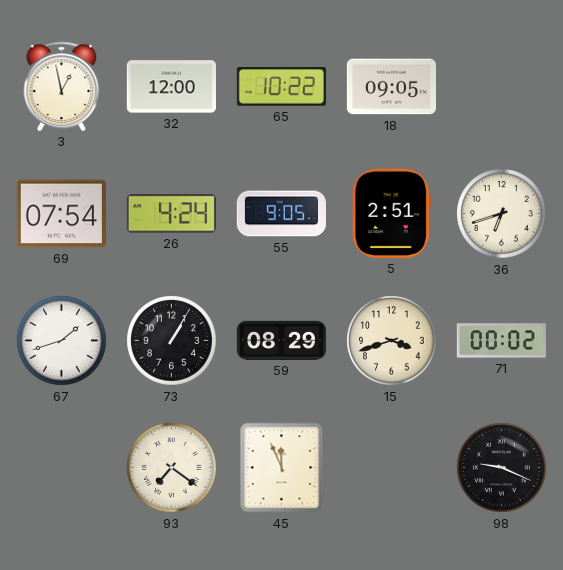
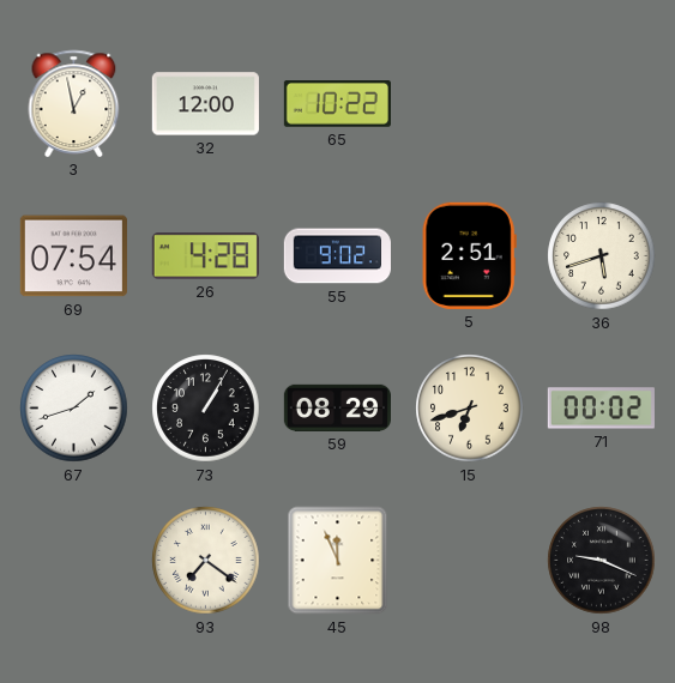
18: 09:05 -> none
26: 4:24 -> 4:28
55: 9:05 -> 9:02
36: 6:42 -> 5:42
15: 3:42 -> 6:42
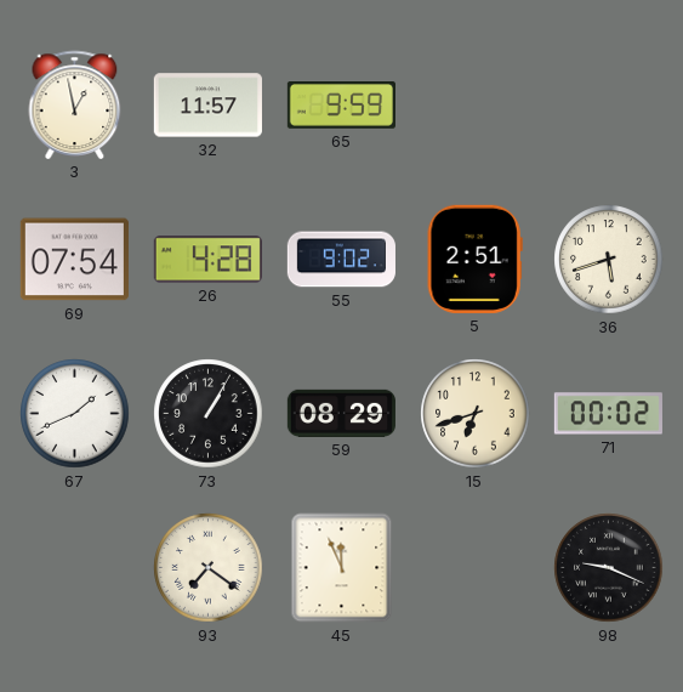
32: 12:00 -> 11:57
65: 10:22 -> 9:59
67: 1:42 -> 1:41
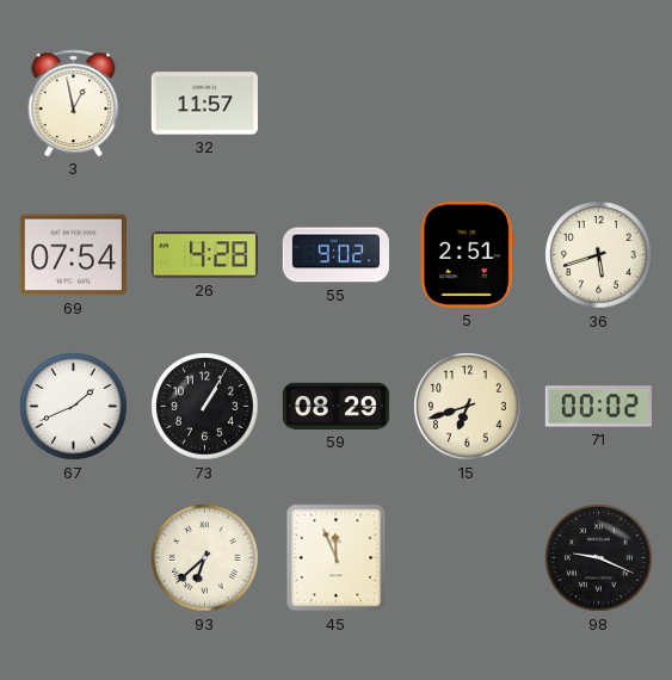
65: 9:59 -> none
93: 7:21 -> 6:38
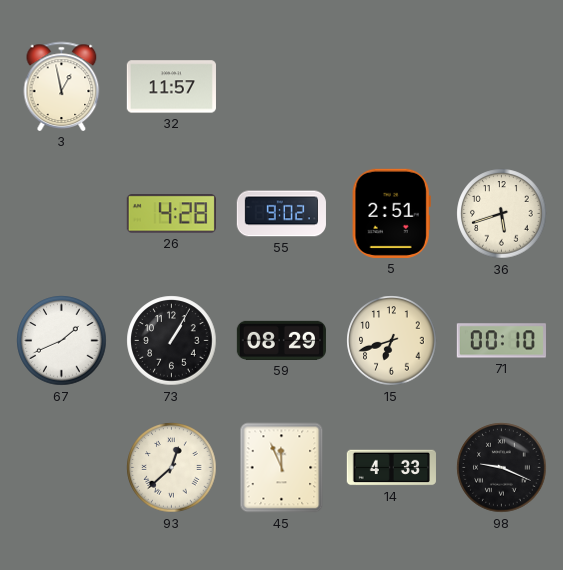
69: 07:54 -> none
71: 00:02 -> 00:10
93: 6:38 -> 12:38
14: none -> 4:33
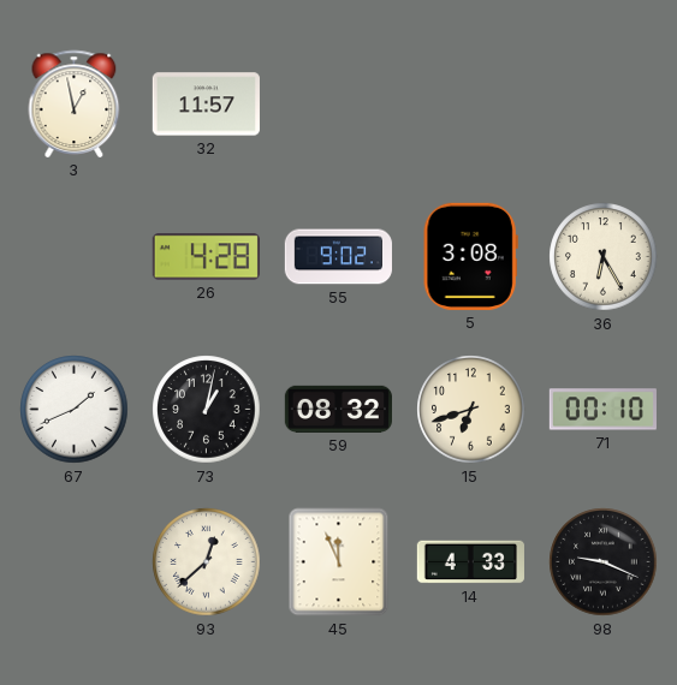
5: 2:51 -> 3:08
36: 5:42 -> 6:25
73: 1:05 -> 1:02
59: 08:29 -> 08:32
